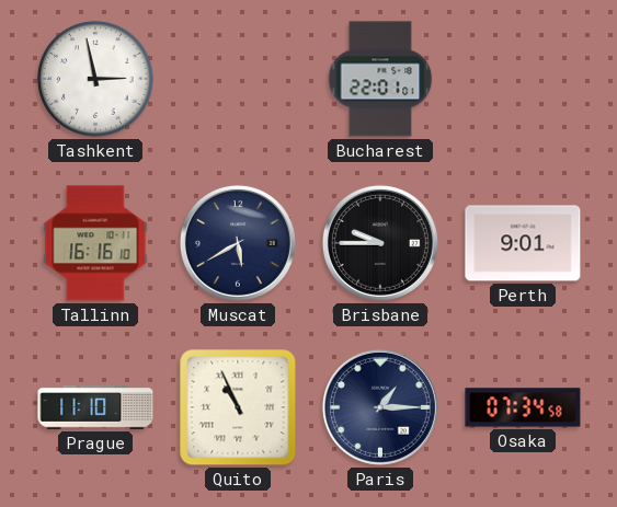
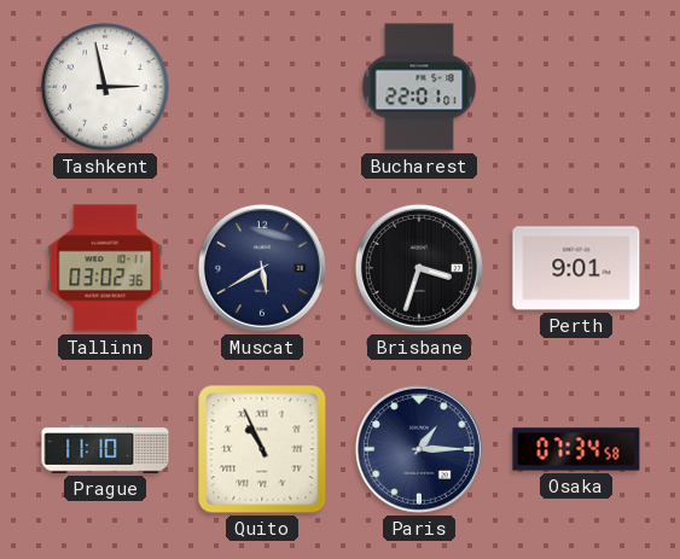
Tallinn: 16:16 -> 03:02
Brisbane: 9:45 -> 3:33
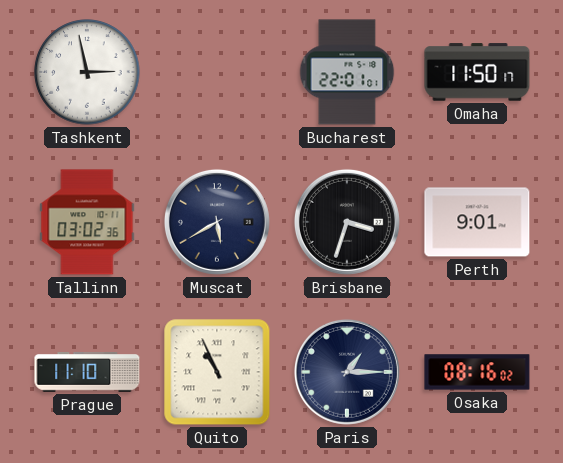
Omaha: none -> 11:50
Osaka: 07:34 -> 08:16
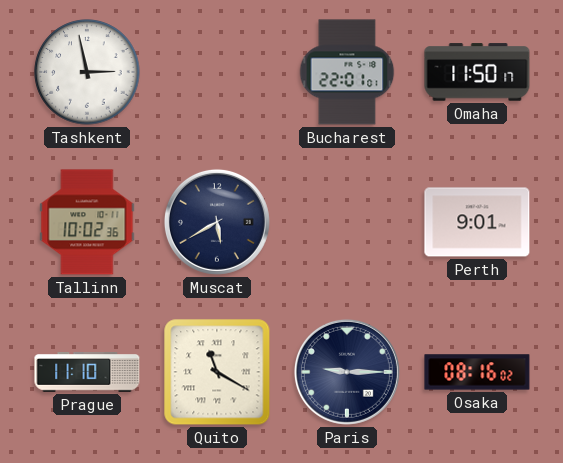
Tallinn: 03:02 -> 10:02
Brisbane: 3:33 -> none
Quito: 10:56 -> 11:20
Paris: 1:15 -> 9:15
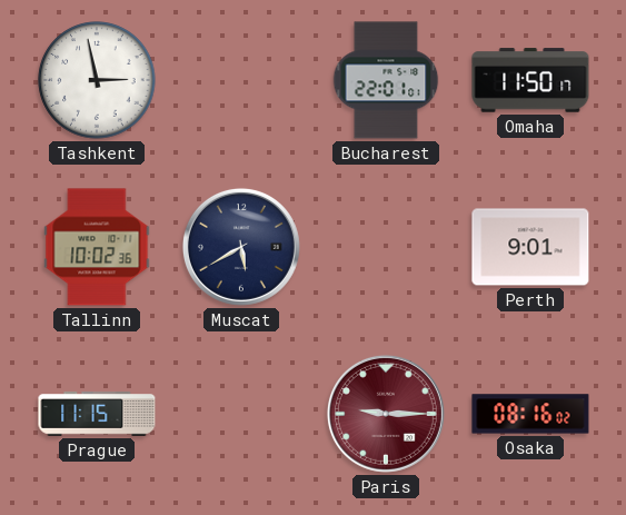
Prague: 11:10 -> 11:15
Quito: 11:20 -> none
Paris dial: navy -> burgundy
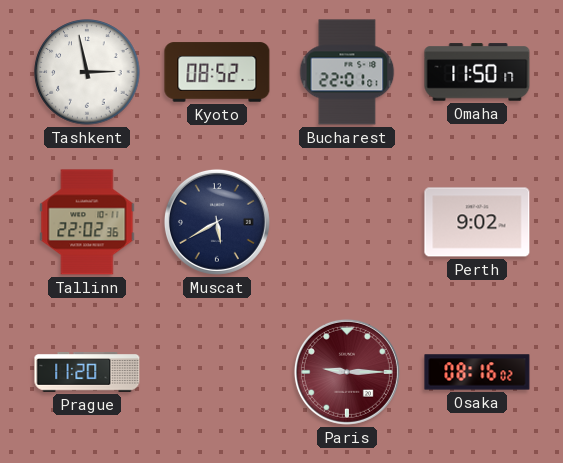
Kyoto: none -> 08:52
Tallinn: 10:02 -> 22:02
Perth: 9:01 -> 9:02
Prague: 11:15 -> 11:20
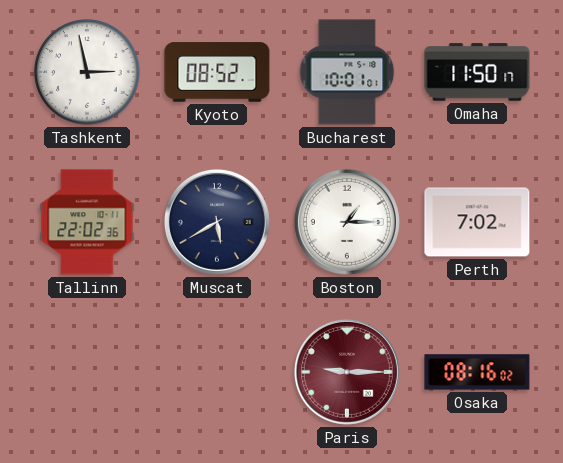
Bucharest: 22:01 -> 10:01
Boston: none -> 1:15
Perth: 9:02 -> 7:02
Prague: 11:20 -> none
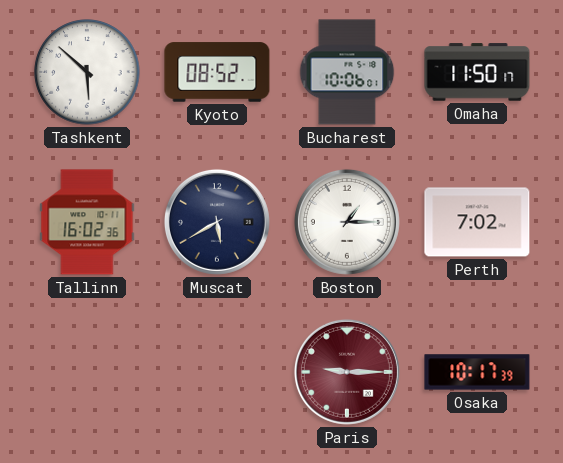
Tashkent: 2:58 -> 5:52
Bucharest: 10:01 -> 10:06
Tallinn: 22:02 -> 16:02
Osaka: 08:16 -> 10:17
